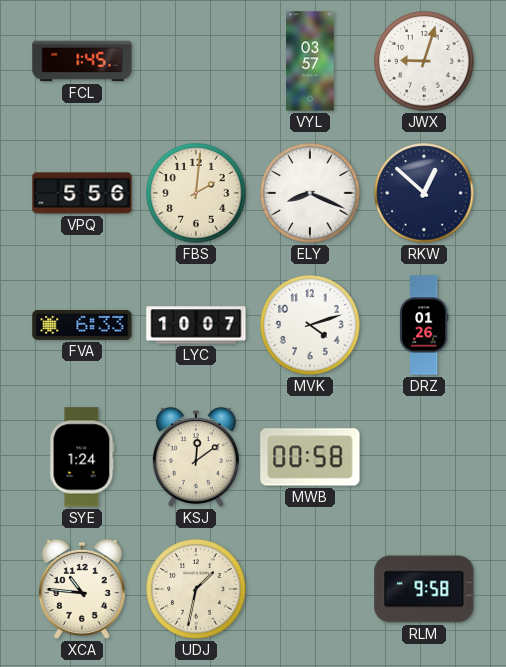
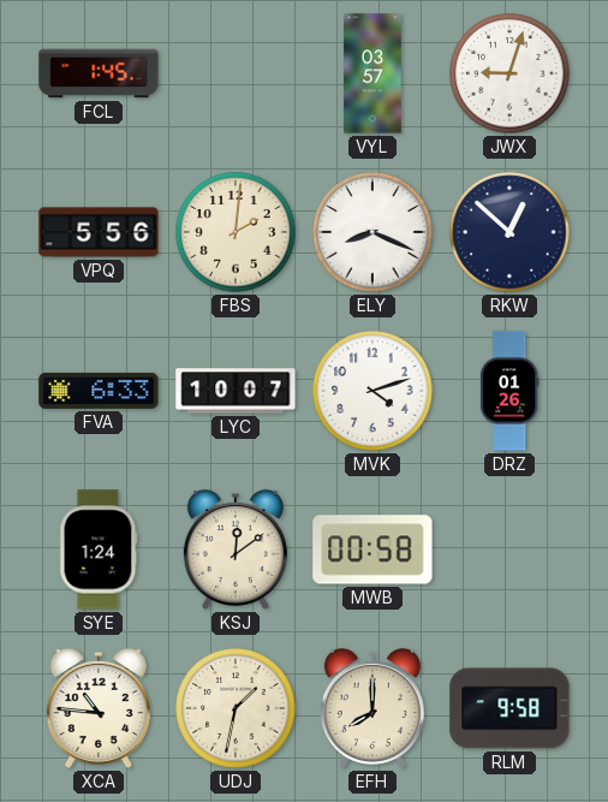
EFH: none -> 8:00
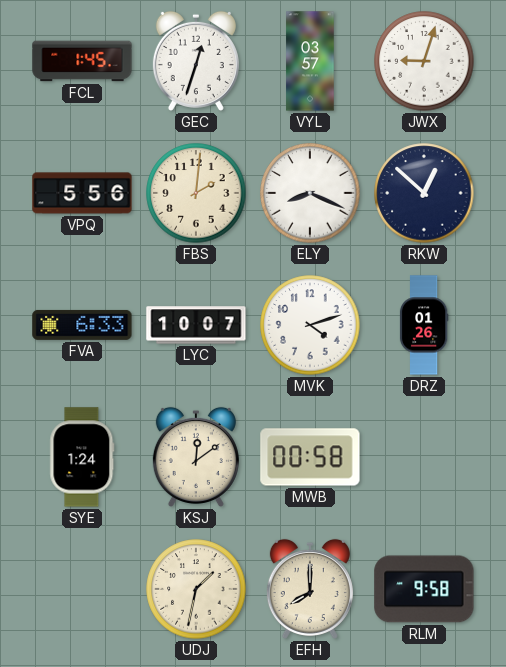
GEC: none -> 12:33
XCA: 10:46 -> none
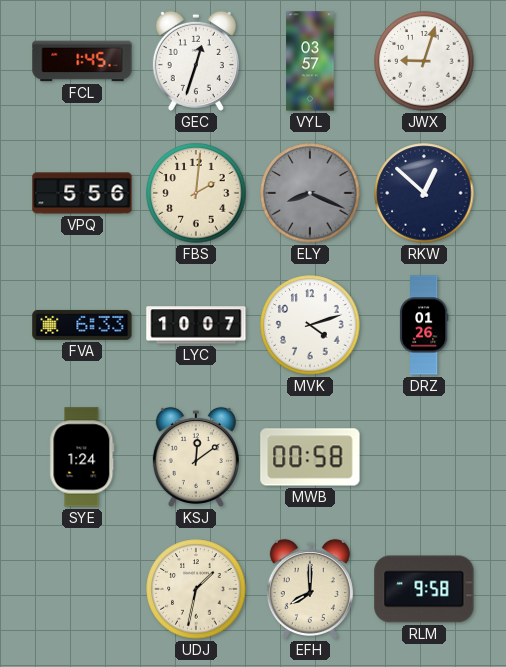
ELY dial: white -> grey
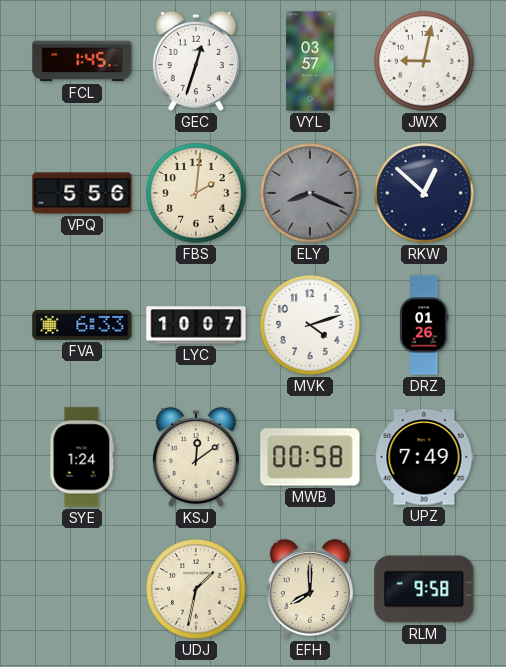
JWX: 9:03 -> 9:02
UPZ: none -> 7:49
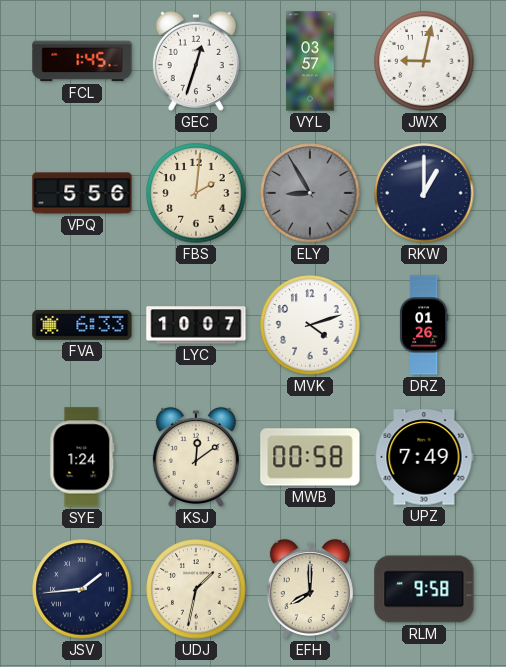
ELY: 8:19 -> 8:55
RKW: 12:52 -> 1:00
JSV: none -> 1:44
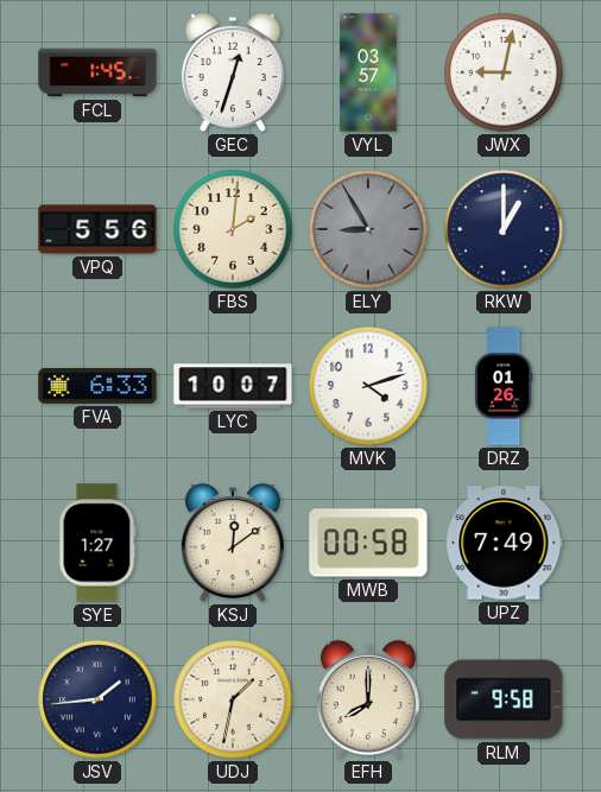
SYE: 1:24 -> 1:27
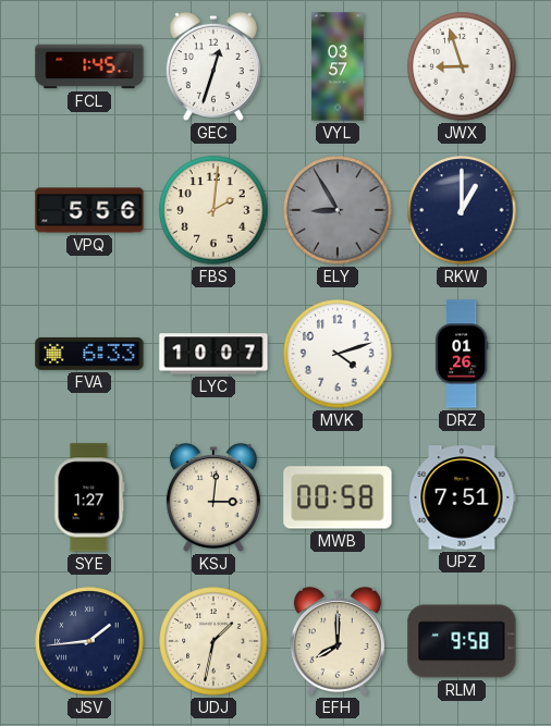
JWX: 9:02 -> 8:57
KSJ: 12:09 -> 3:01
UPZ: 7:49 -> 7:51
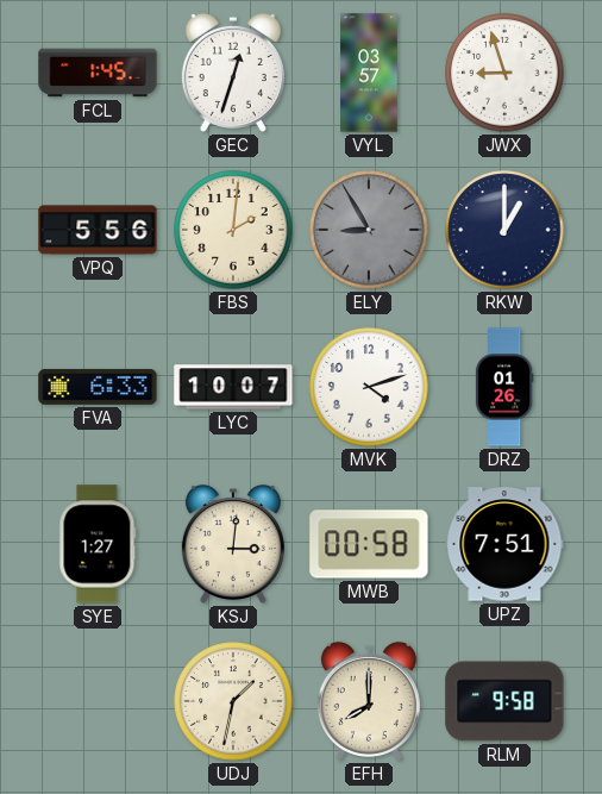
JSV: 1:44 -> none
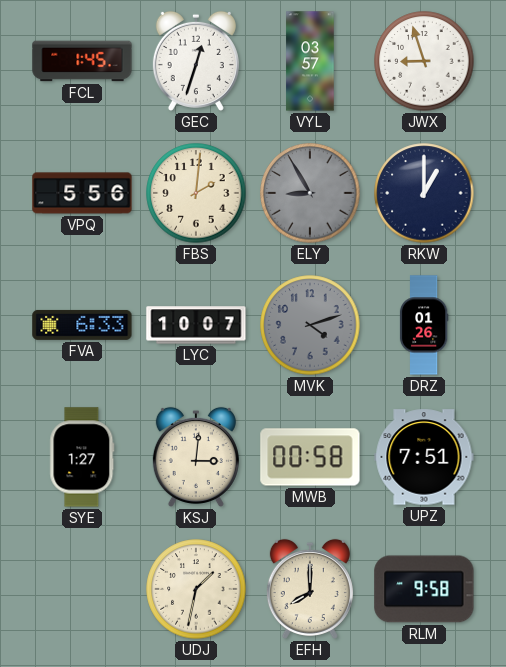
MVK dial: white -> grey
